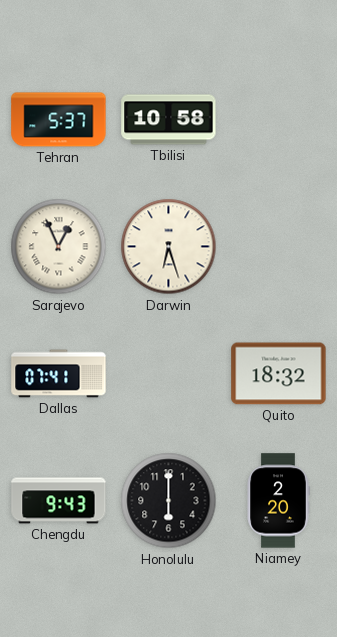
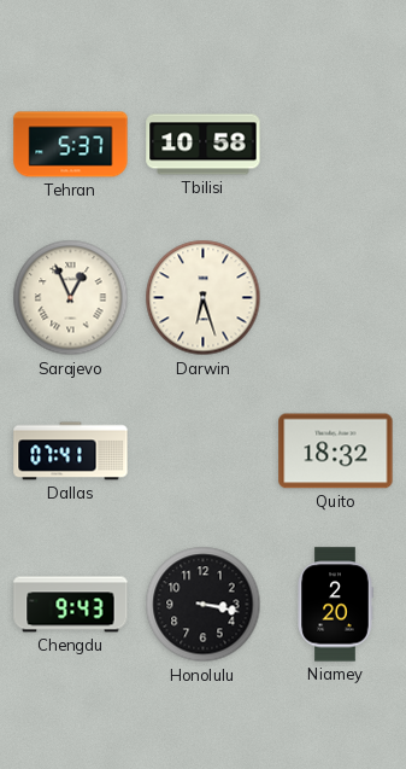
Honolulu: 6:00 -> 3:17
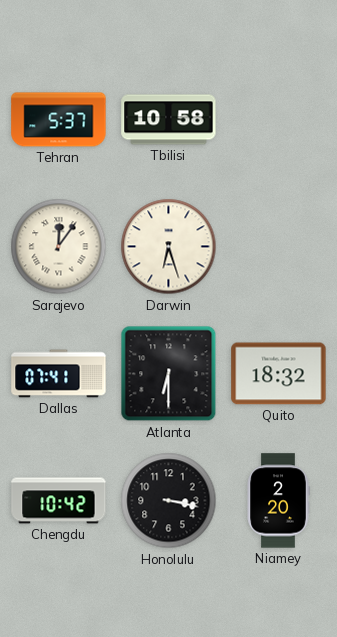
Sarajevo: 12:56 -> 12:06
Atlanta: none -> 6:30
Chengdu: 9:43 -> 10:42
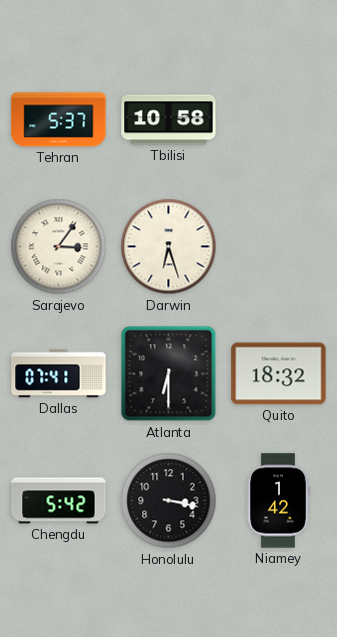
Sarajevo: 12:06 -> 3:06
Chengdu: 10:42 -> 5:42
Niamey: 2:20 -> 1:42
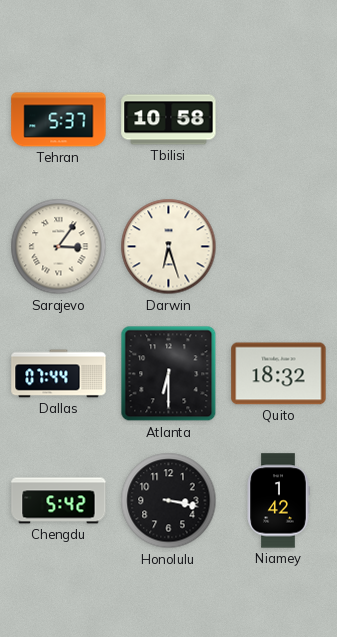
Dallas: 07:41 -> 07:44
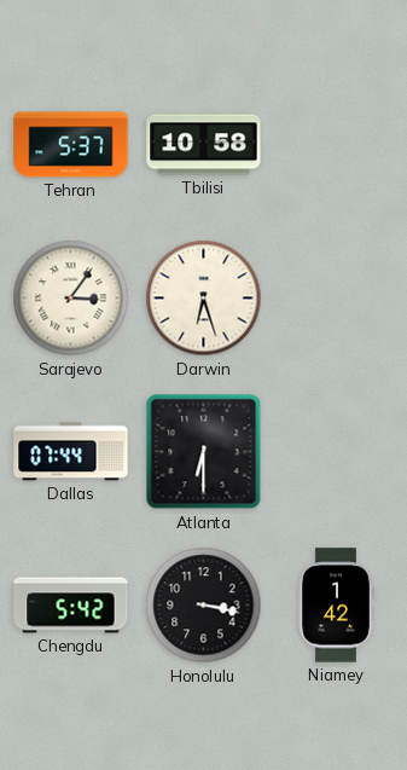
Quito: 18:32 -> none
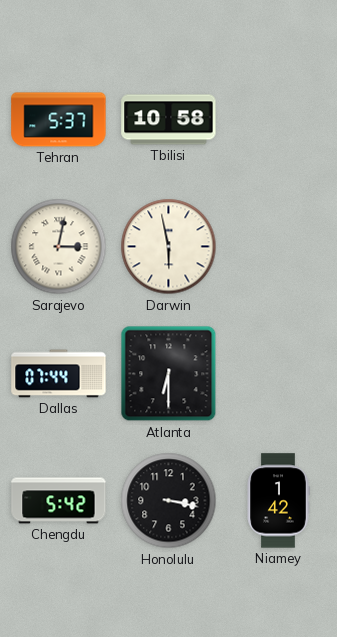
Sarajevo: 3:06 -> 3:02
Darwin: 6:27 -> 5:58
